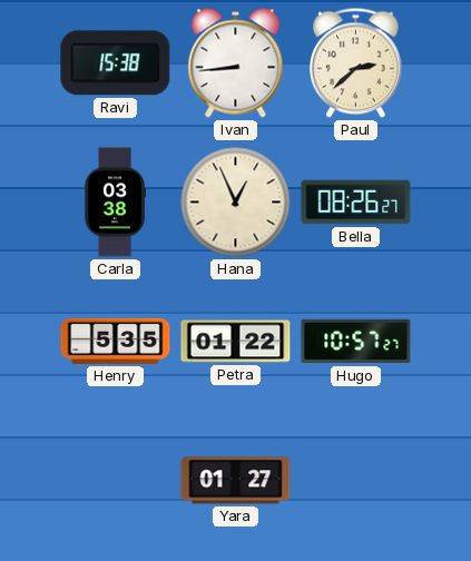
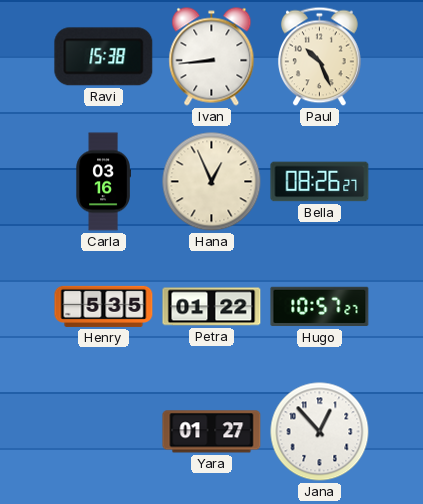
Paul: 2:38 -> 10:26
Carla: 03:38 -> 03:16
Jana: none -> 12:53
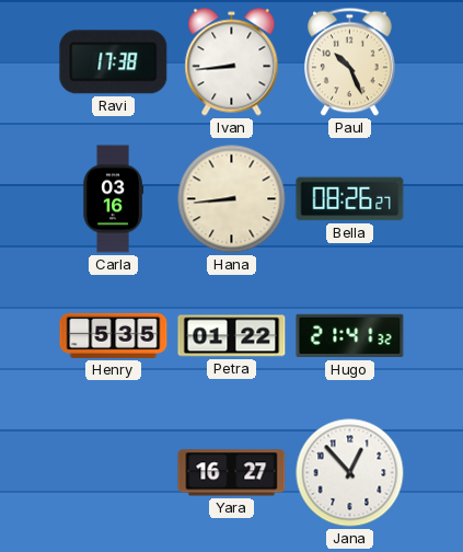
Ravi: 15:38 -> 17:38
Hana: 12:56 -> 8:44
Hugo: 10:57 -> 21:41
Yara: 01:27 -> 16:27
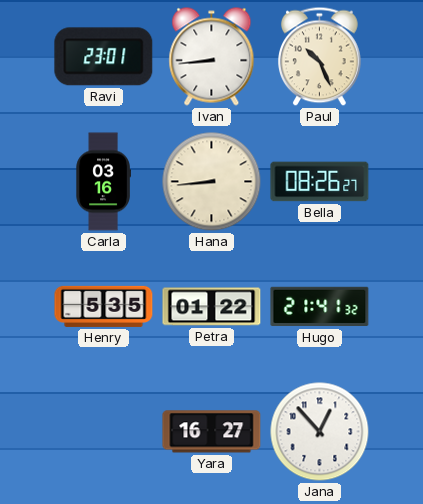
Ravi: 17:38 -> 23:01
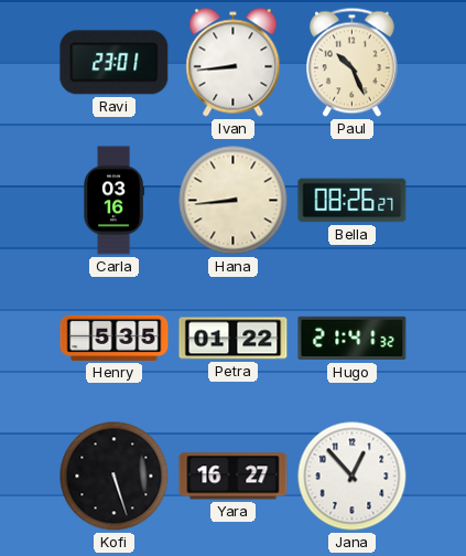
Kofi: none -> 5:27
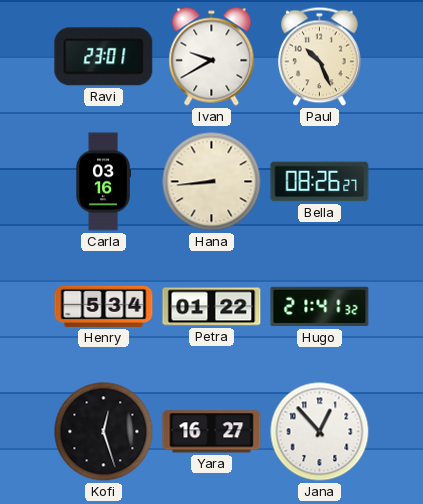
Ivan: 8:44 -> 9:40
Henry: 5:35 -> 5:34
Kofi: 5:27 -> 12:27
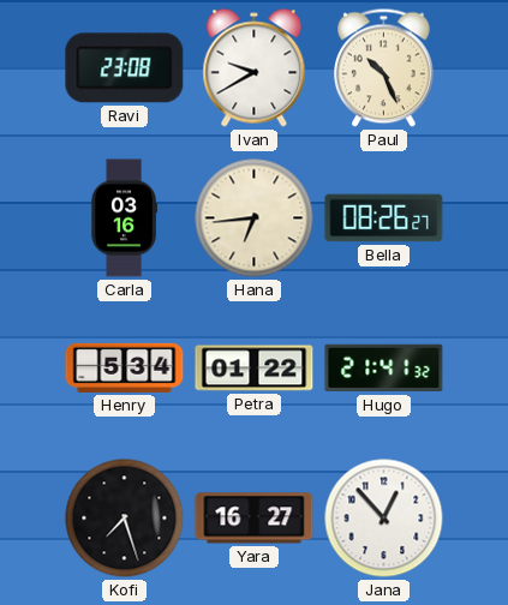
Ravi: 23:01 -> 23:08
Hana: 8:44 -> 6:44
Kofi: 12:27 -> 7:27
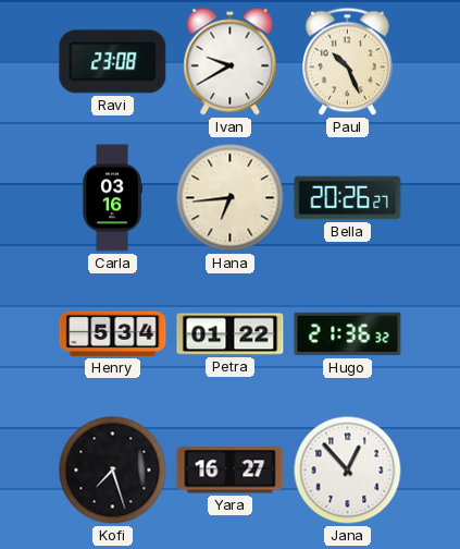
Bella: 08:26 -> 20:26
Hugo: 21:41 -> 21:36
